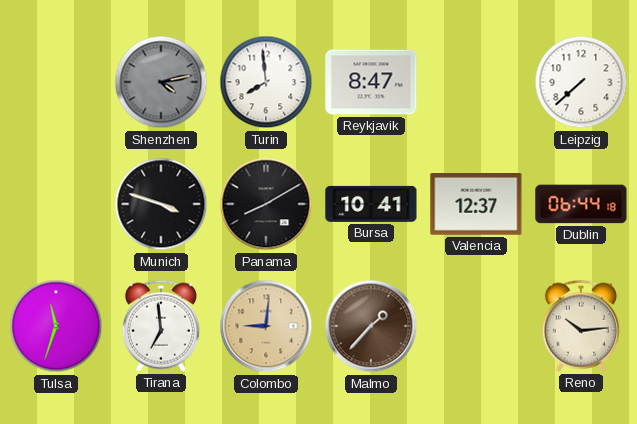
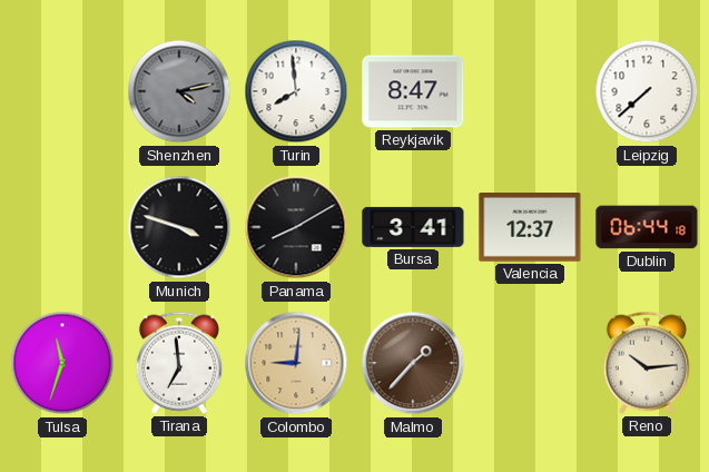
Bursa: 10:41 -> 3:41
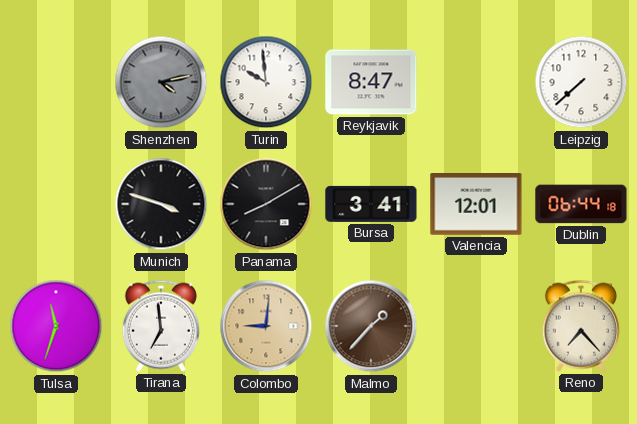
Turin: 7:59 -> 9:59
Valencia: 12:37 -> 12:01
Reno: 10:14 -> 7:23
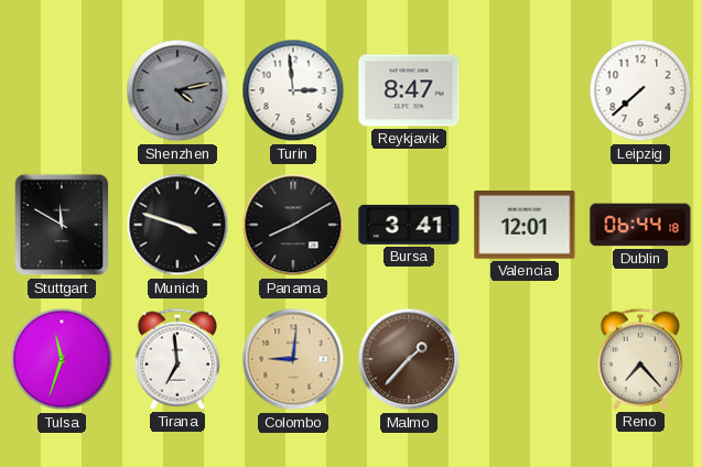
Turin: 9:59 -> 2:59
Stuttgart: none -> 11:50
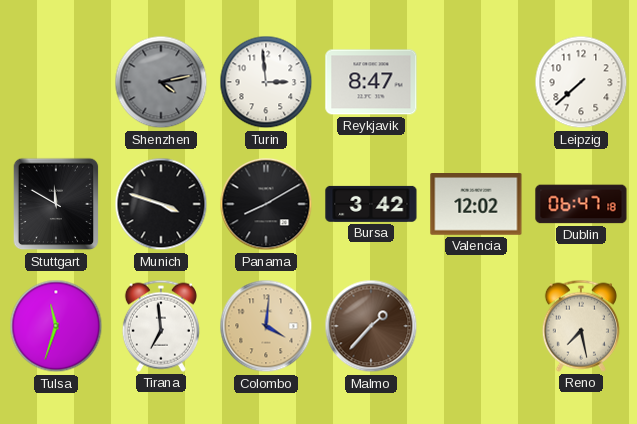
Bursa: 3:41 -> 3:42
Valencia: 12:01 -> 12:02
Dublin: 06:44 -> 06:47
Colombo: 9:01 -> 4:01
Reno: 7:23 -> 7:28
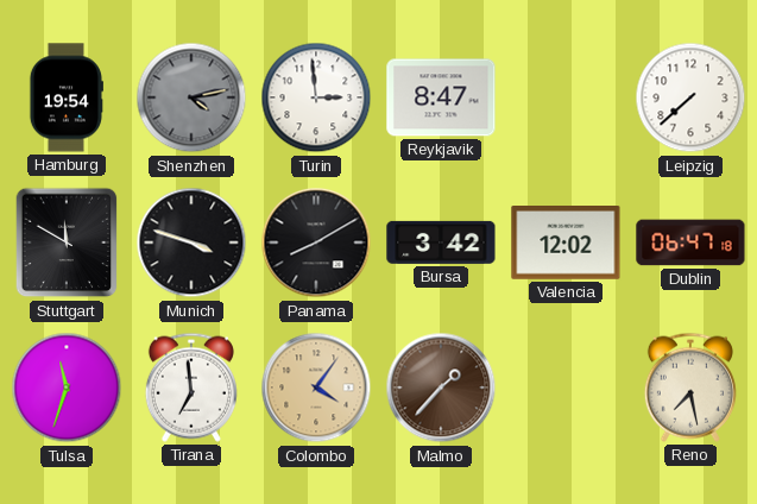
Hamburg: none -> 19:54
Colombo: 4:01 -> 4:06
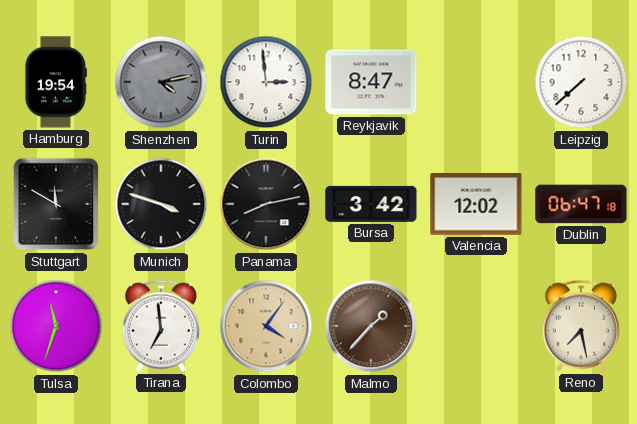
Panama: 8:10 -> 8:13
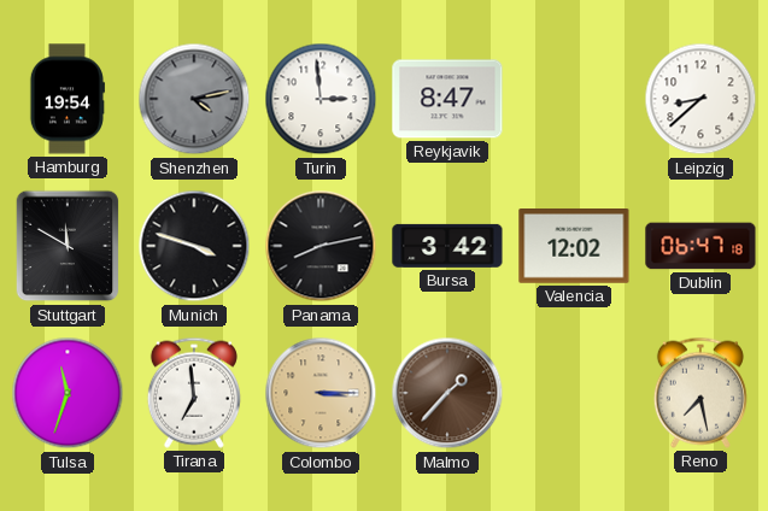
Leipzig: 7:38 -> 8:38
Colombo: 4:06 -> 3:15
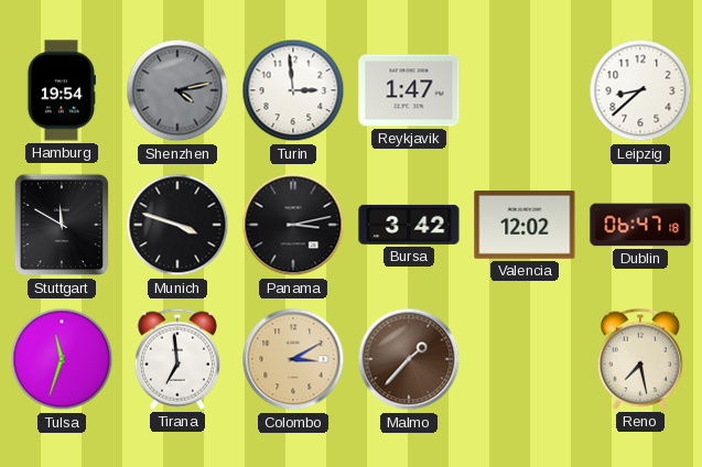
Reykjavik: 8:47 -> 1:47
Panama: 8:13 -> 3:13
Colombo: 3:15 -> 3:10
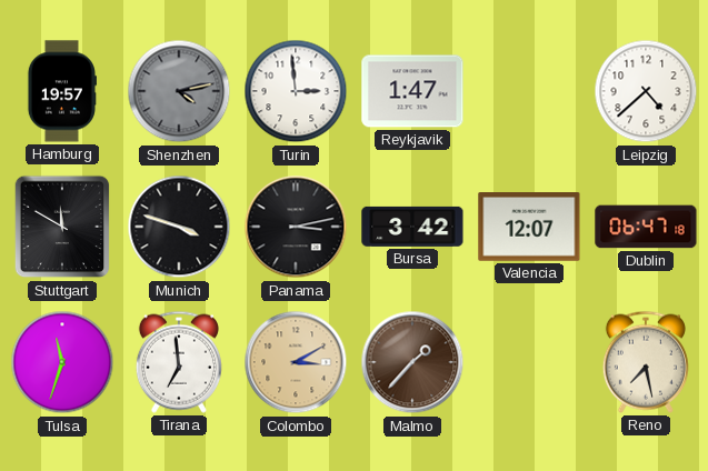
Hamburg: 19:54 -> 19:57
Leipzig: 8:38 -> 4:38
Valencia: 12:02 -> 12:07
